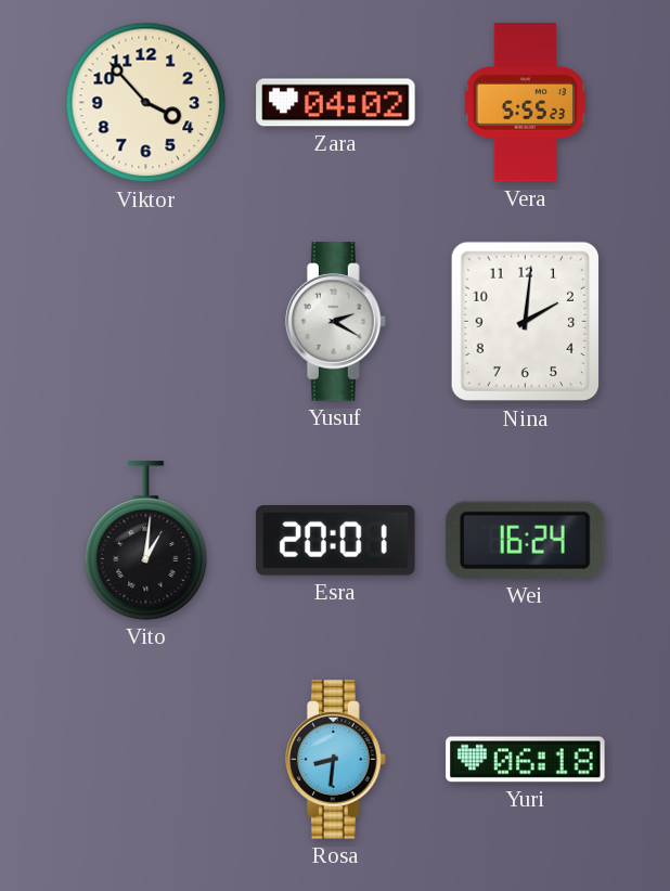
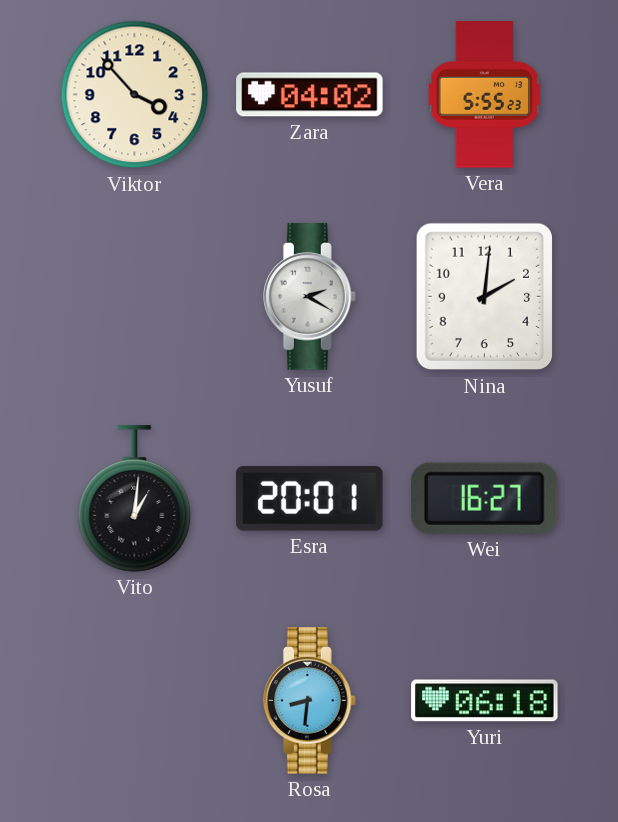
Wei: 16:24 -> 16:27
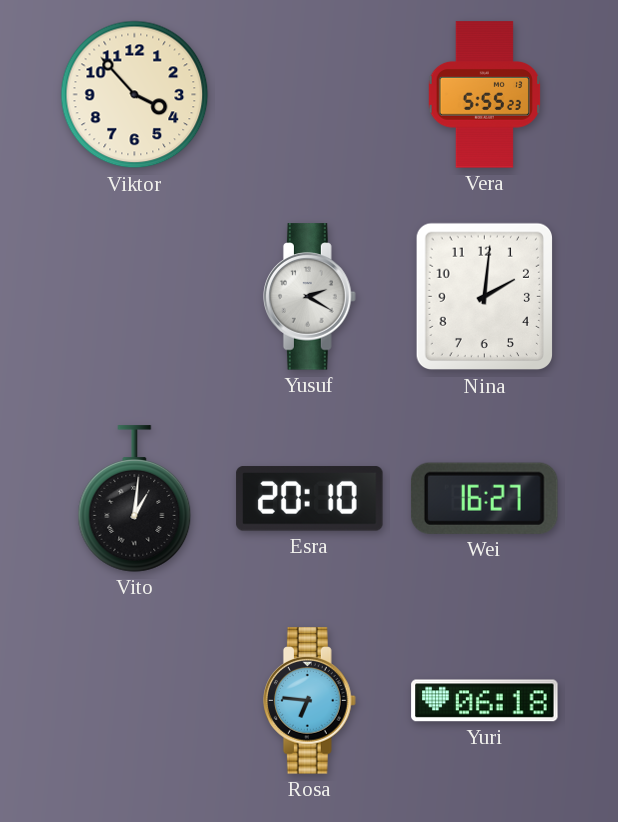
Zara: 04:02 -> none
Esra: 20:01 -> 20:10
Rosa: 8:31 -> 6:46
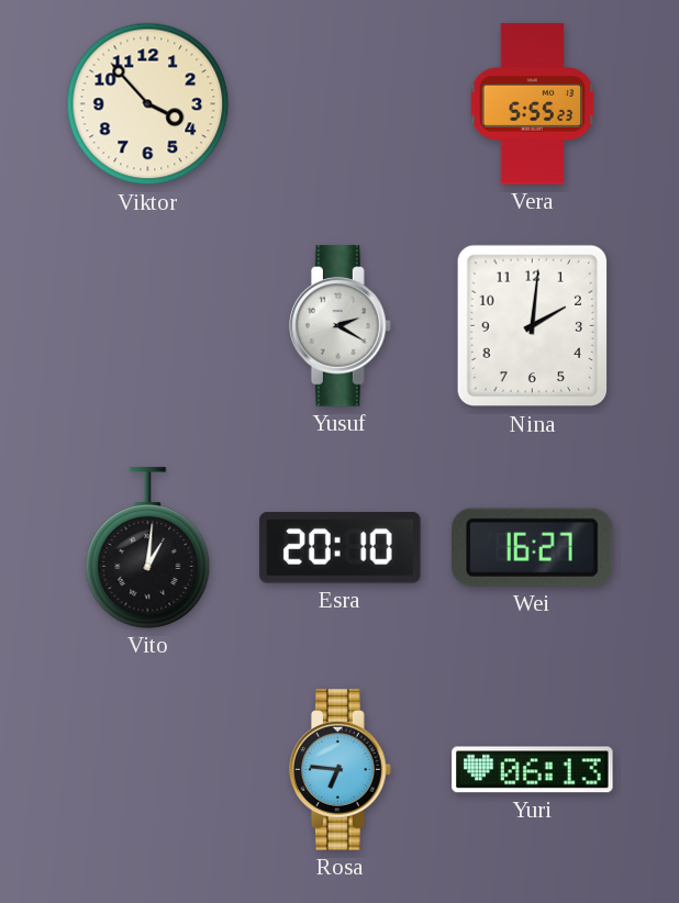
Yuri: 06:18 -> 06:13
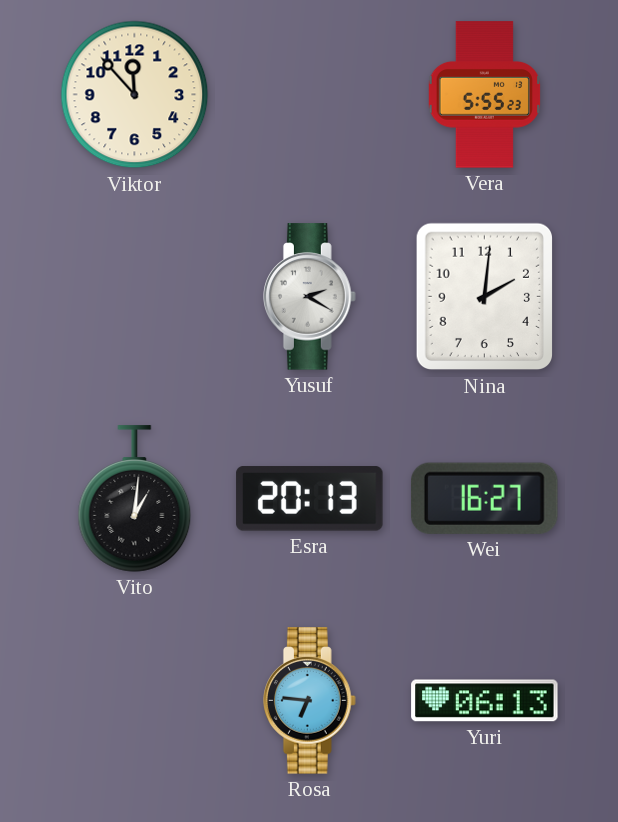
Viktor: 3:53 -> 11:53
Esra: 20:10 -> 20:13
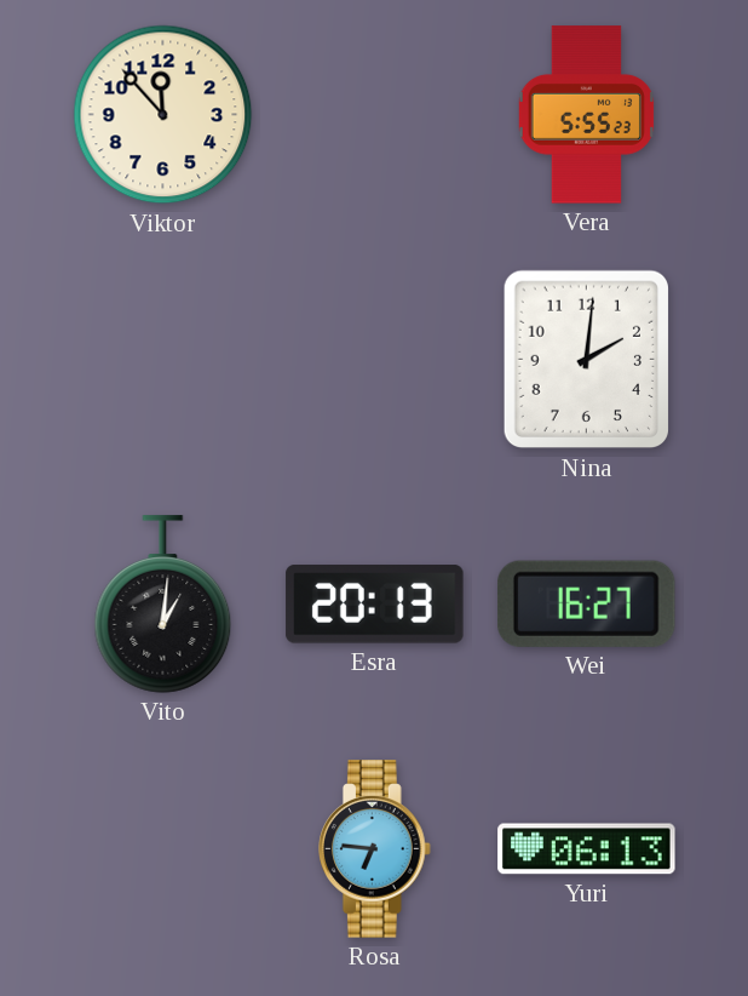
Yusuf: 2:20 -> none
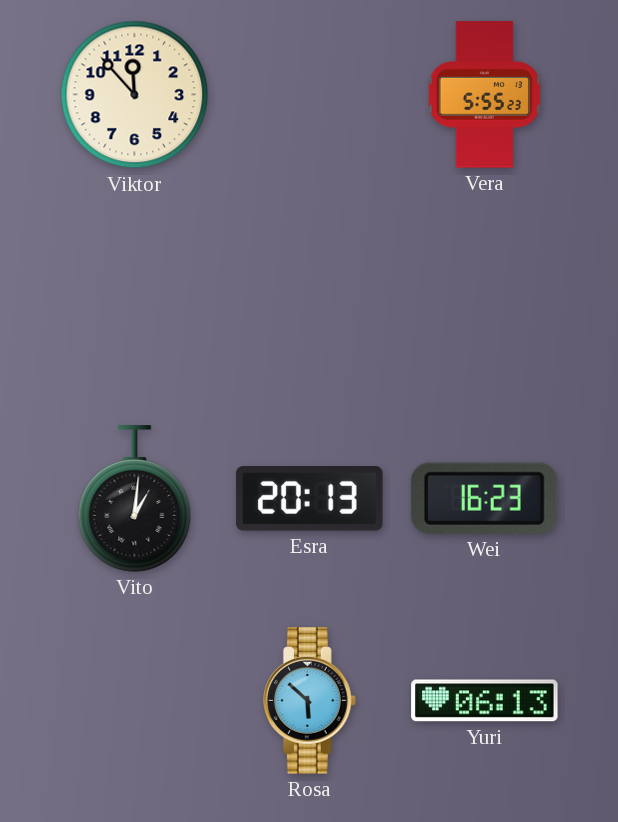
Nina: 2:01 -> none
Wei: 16:27 -> 16:23
Rosa: 6:46 -> 5:52
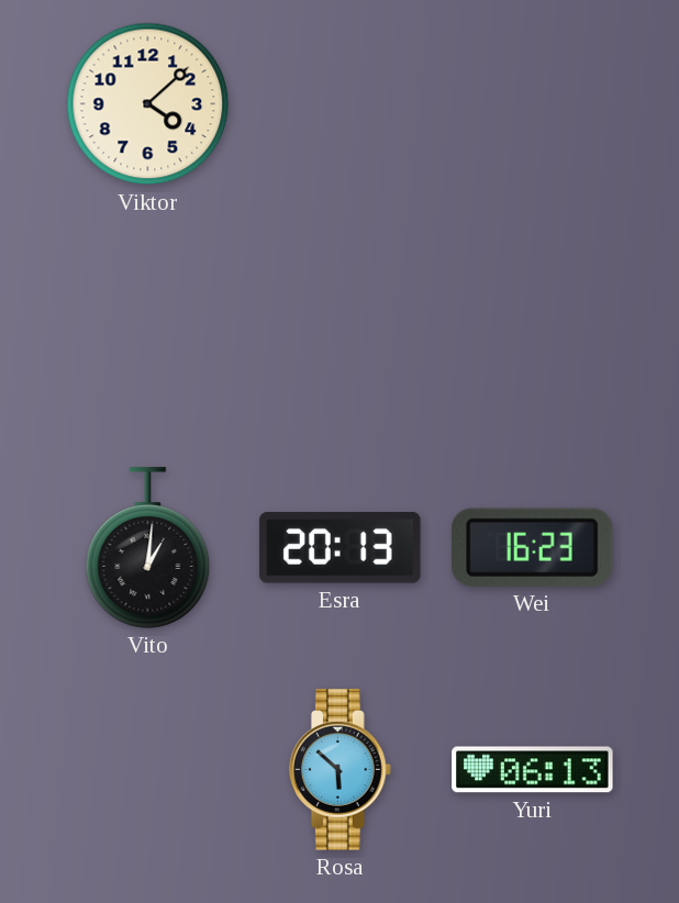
Viktor: 11:53 -> 4:08
Vera: 5:55 -> none
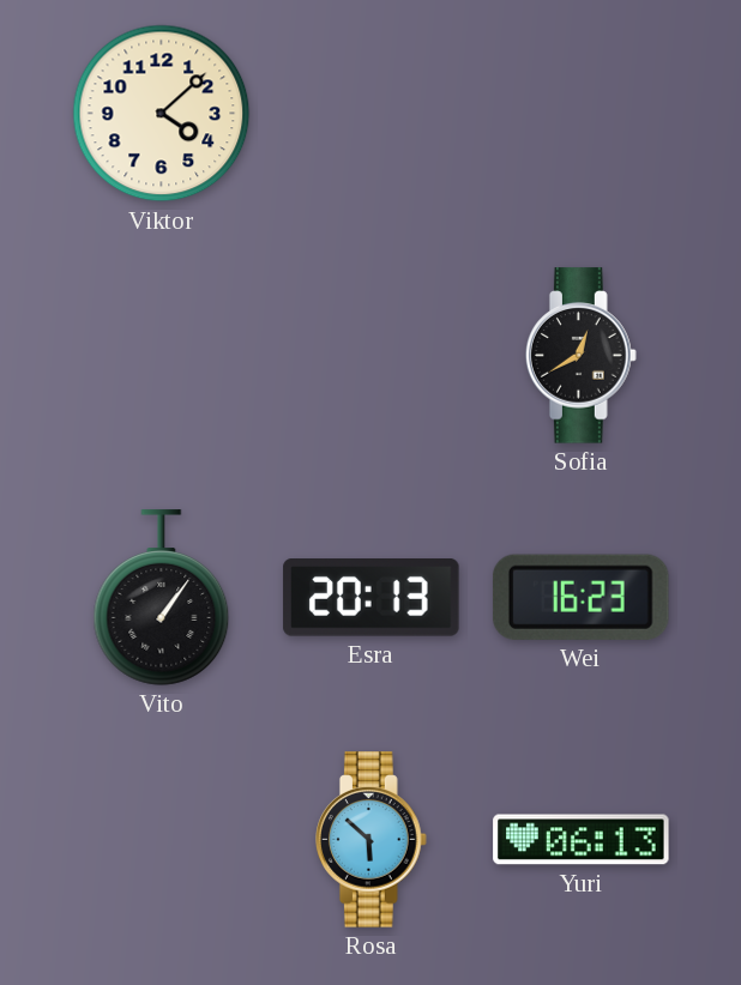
Sofia: none -> 12:40
Vito: 1:01 -> 1:06
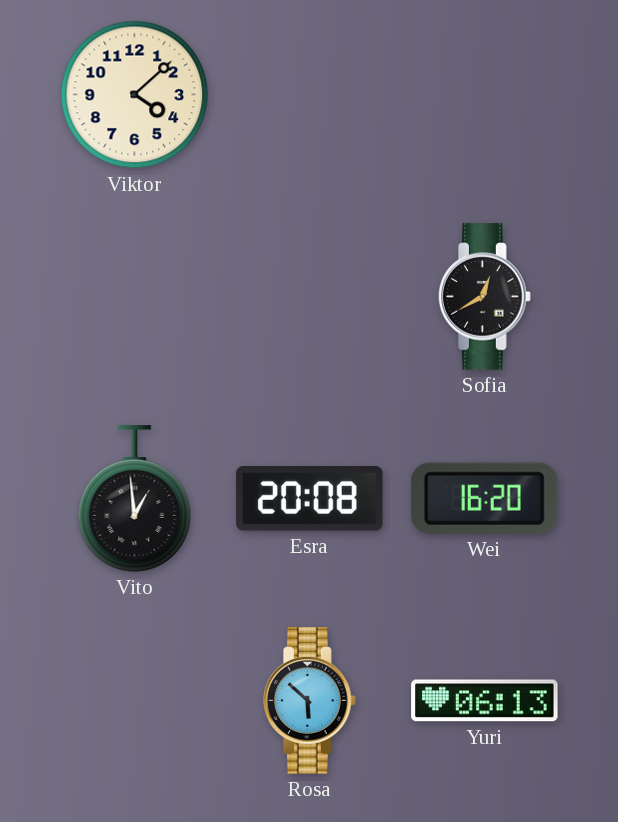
Vito: 1:06 -> 12:59
Esra: 20:13 -> 20:08
Wei: 16:23 -> 16:20
